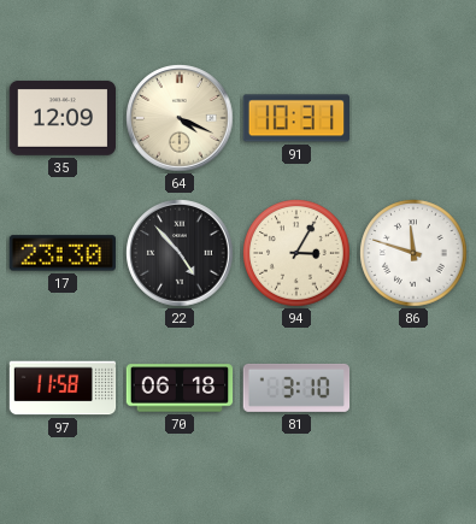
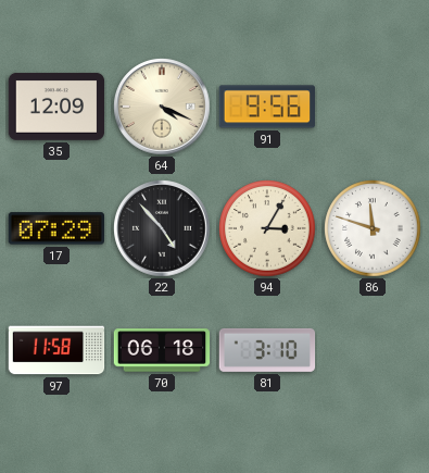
91: 10:31 -> 9:56
17: 23:30 -> 07:29
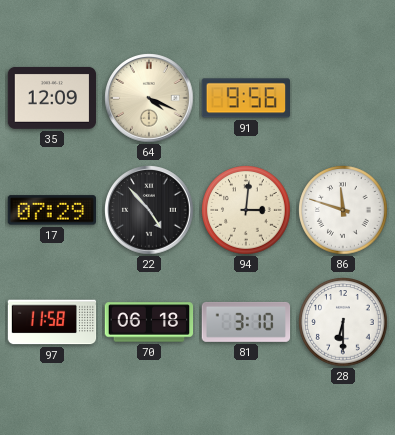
94: 3:05 -> 3:01
28: none -> 6:30
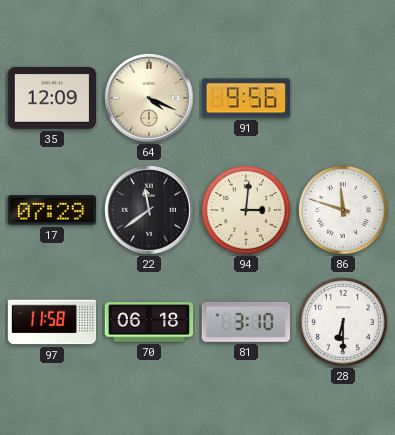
22: 4:53 -> 11:39
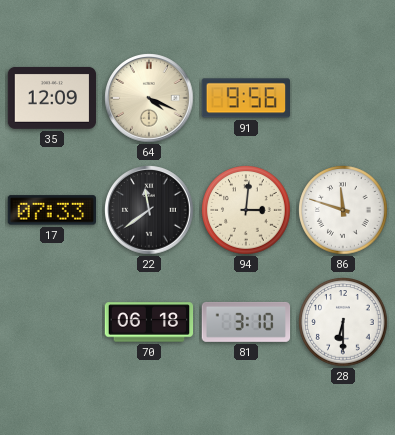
17: 07:29 -> 07:33
97: 11:58 -> none
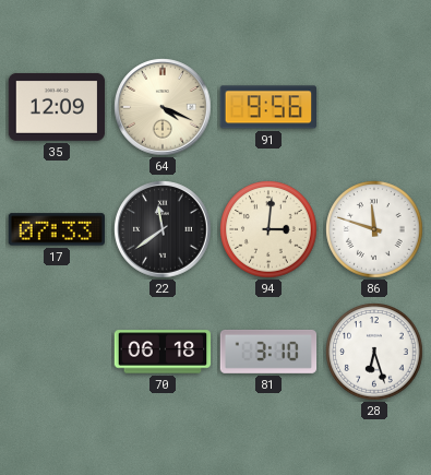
28: 6:30 -> 6:27
